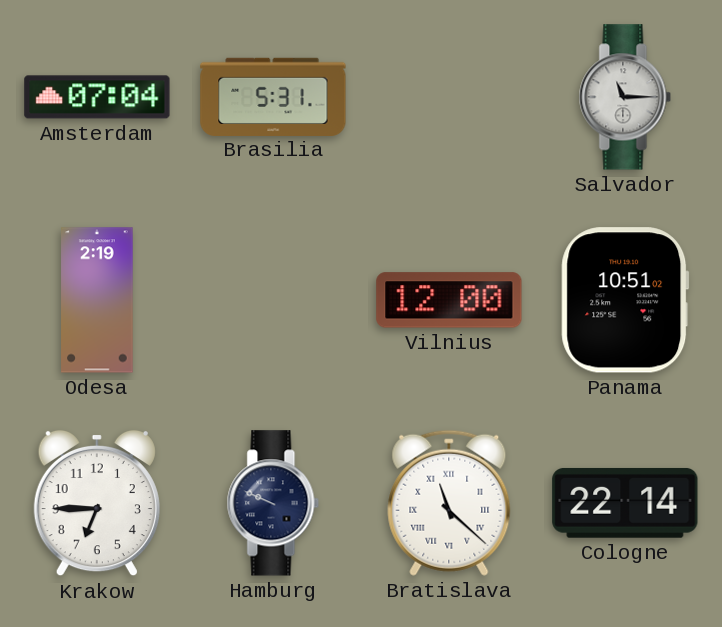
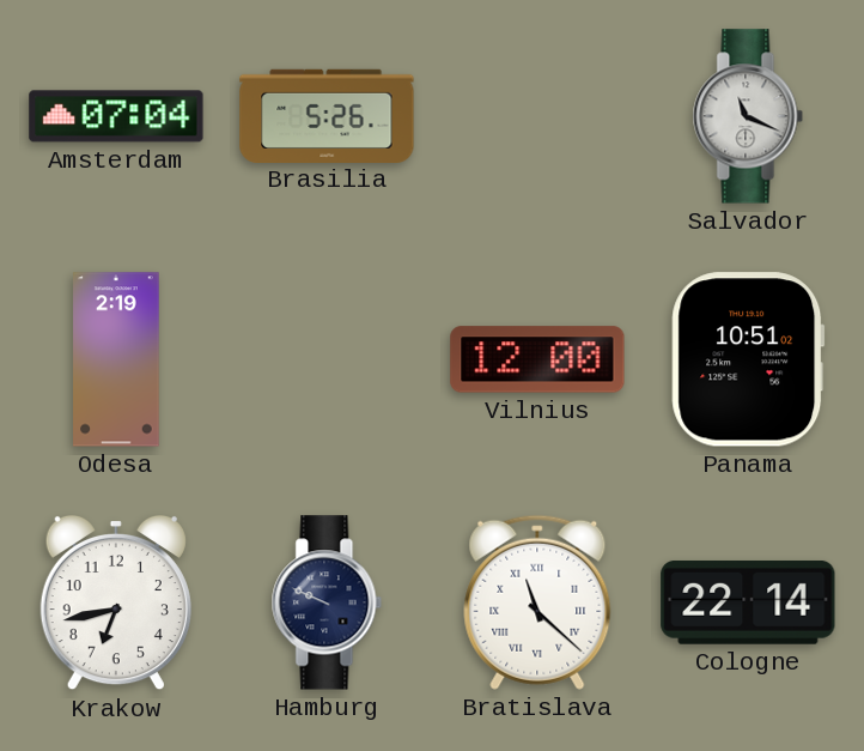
Brasilia: 5:31 -> 5:26
Salvador: 11:15 -> 11:19
Krakow: 6:45 -> 6:43
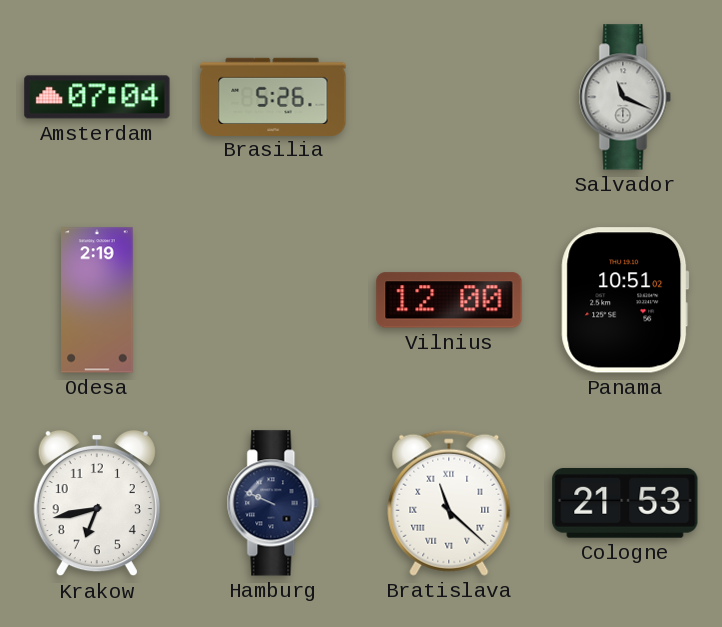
Cologne: 22:14 -> 21:53
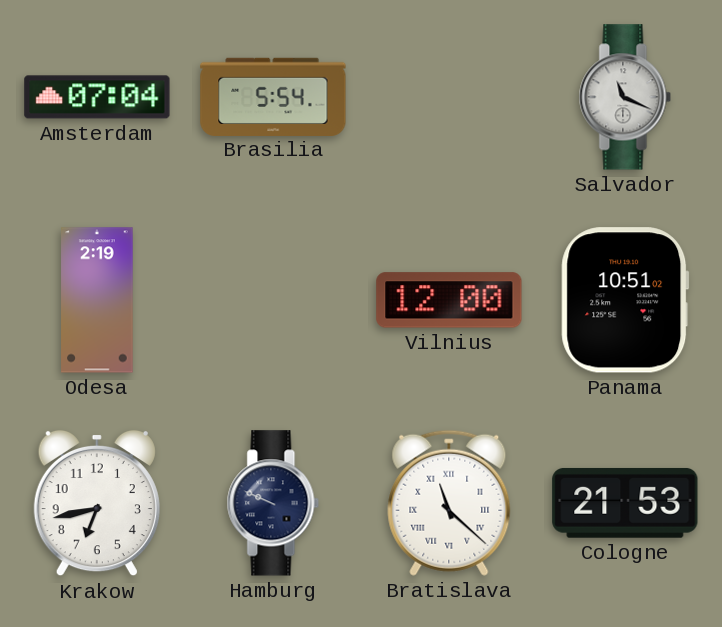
Brasilia: 5:26 -> 5:54
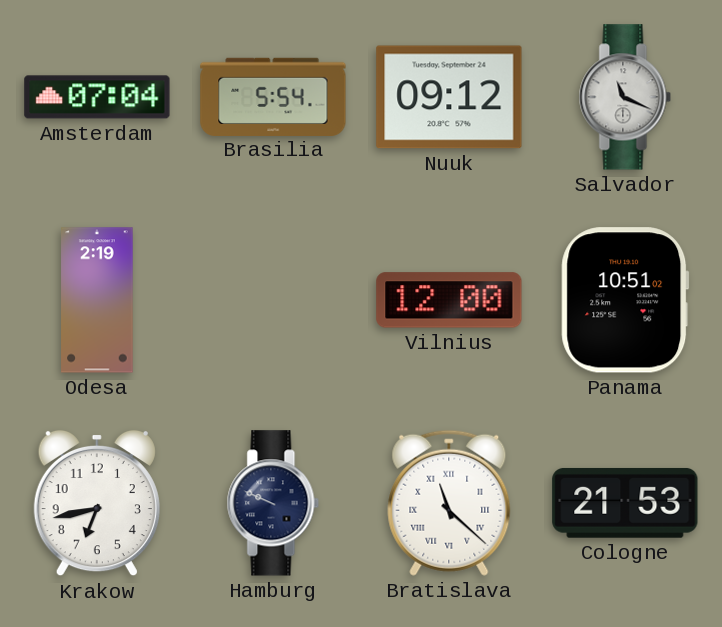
Nuuk: none -> 09:12
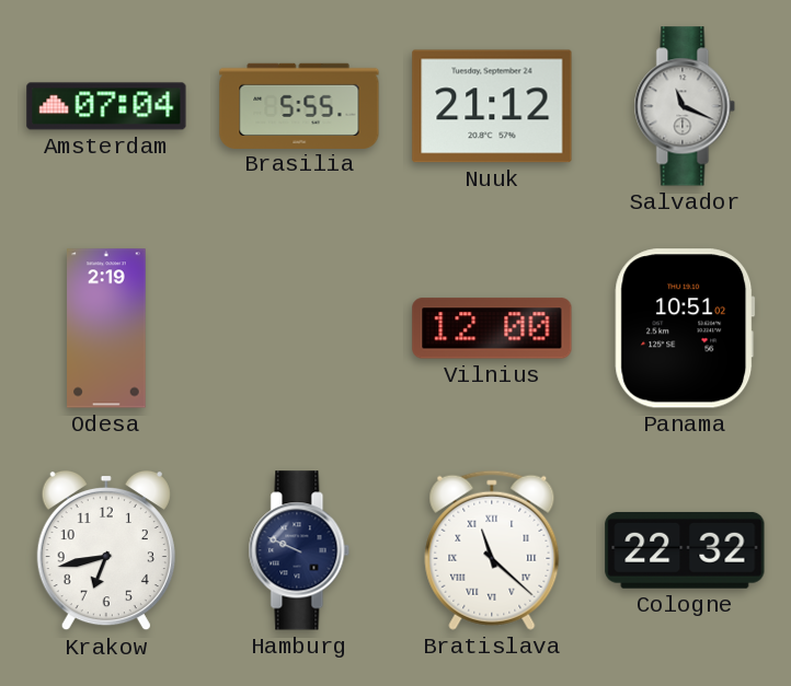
Brasilia: 5:54 -> 5:55
Nuuk: 09:12 -> 21:12
Cologne: 21:53 -> 22:32
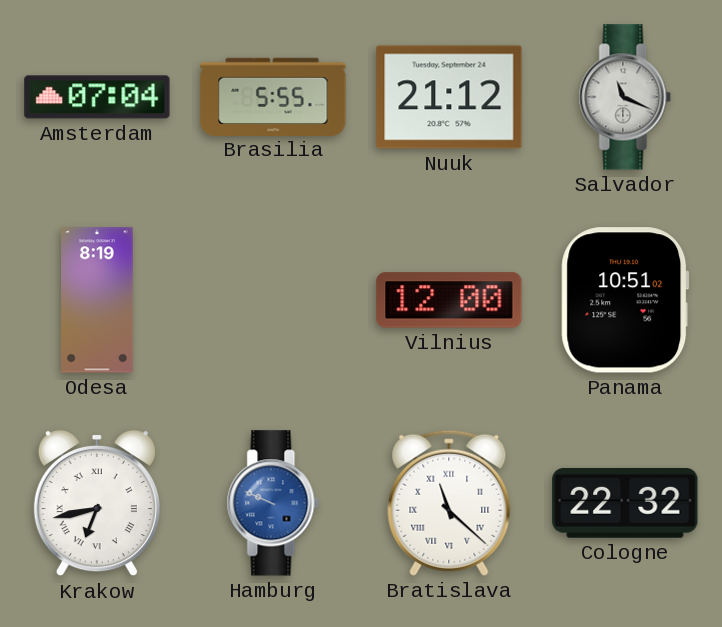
Odesa: 2:19 -> 8:19
Krakow numerals: Arabic -> Roman
Hamburg dial: navy -> blue
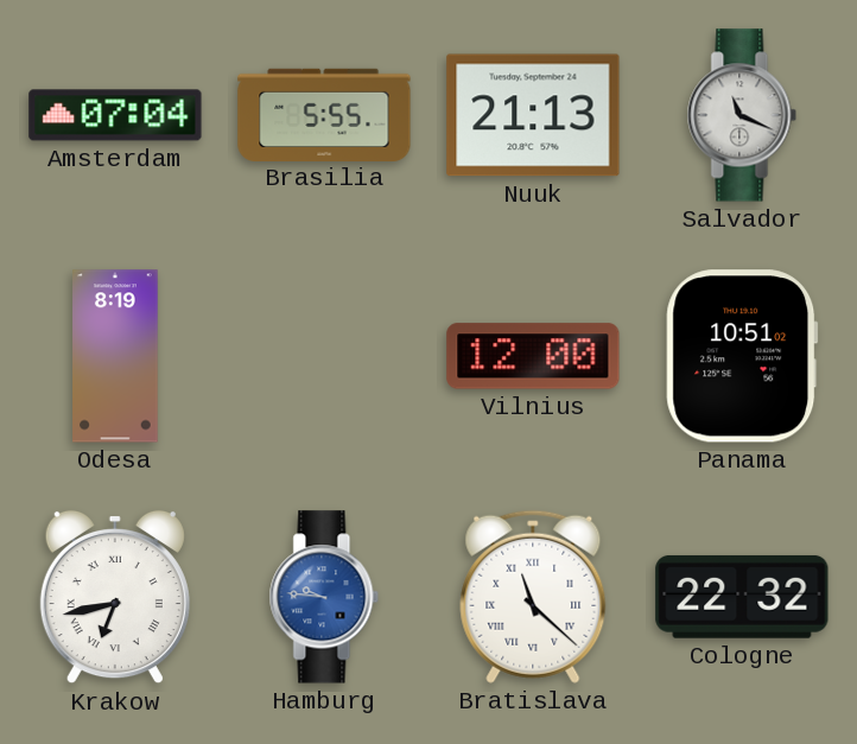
Nuuk: 21:12 -> 21:13
Hamburg: 9:49 -> 9:46
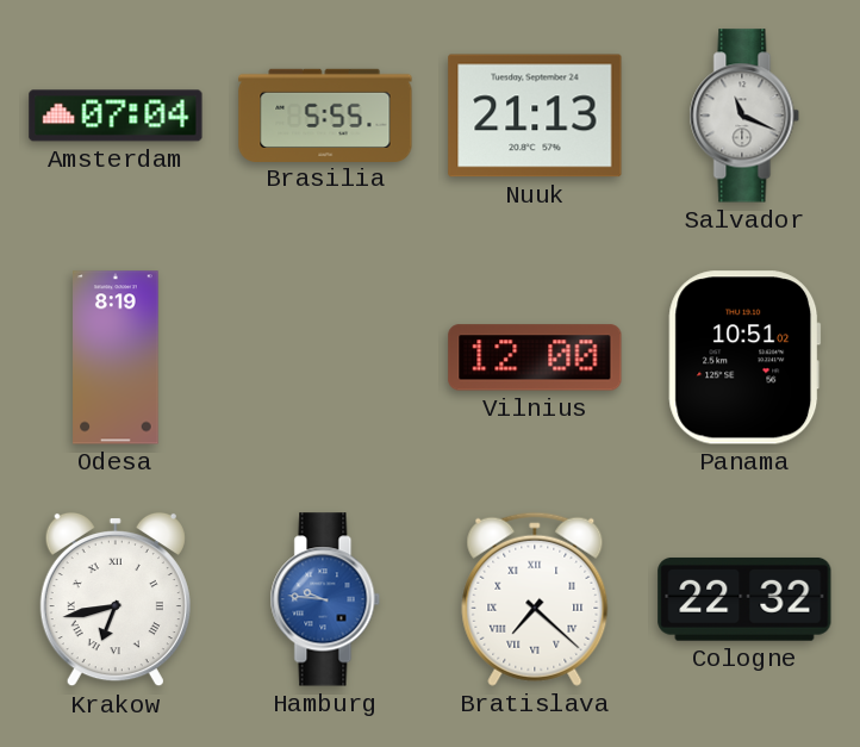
Bratislava: 11:22 -> 7:22
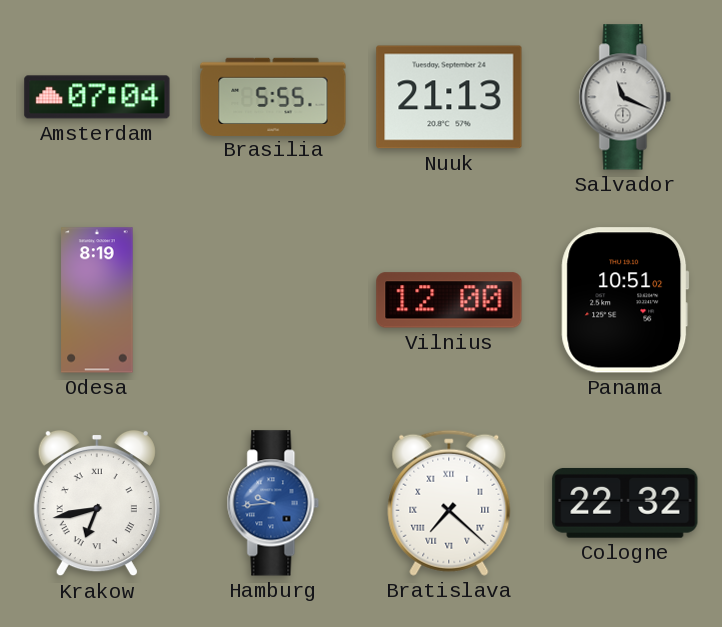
Hamburg: 9:46 -> 9:44
